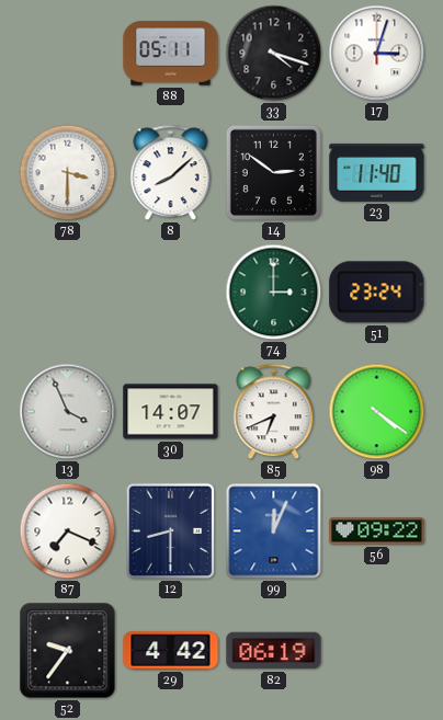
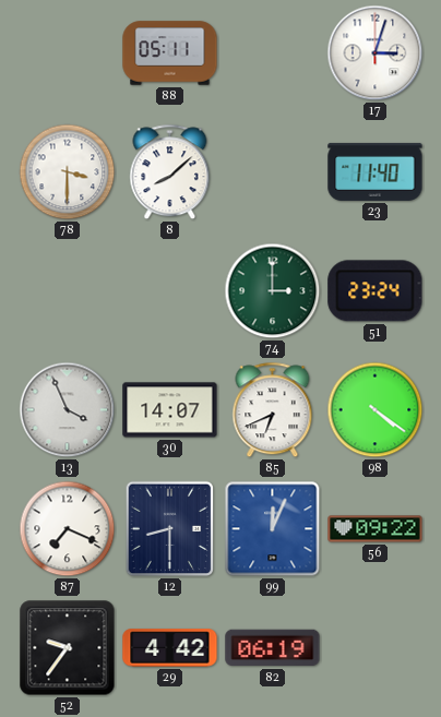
33: 4:18 -> none
14: 2:51 -> none
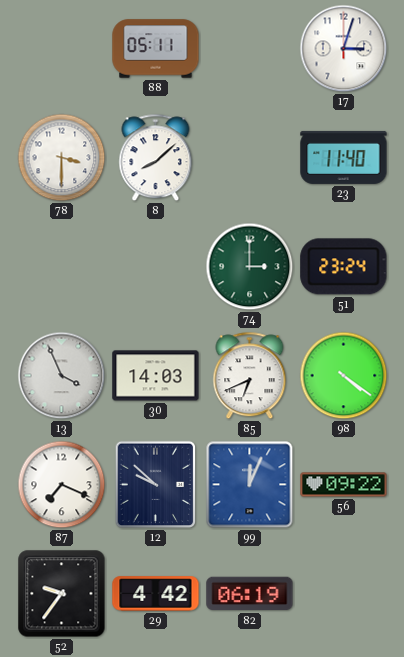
30: 14:07 -> 14:03
12: 8:30 -> 9:52
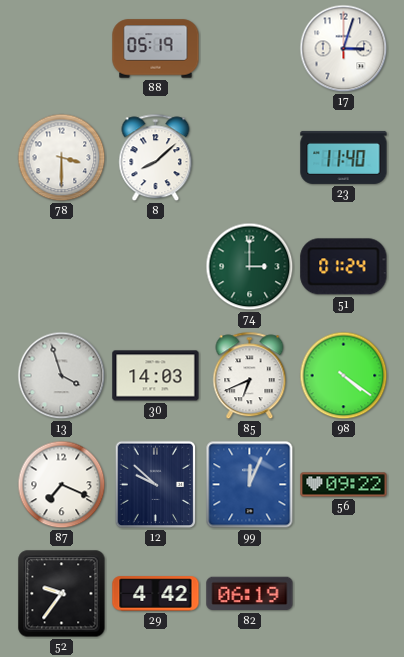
88: 05:11 -> 05:19
51: 23:24 -> 01:24
13: 3:56 -> 3:57
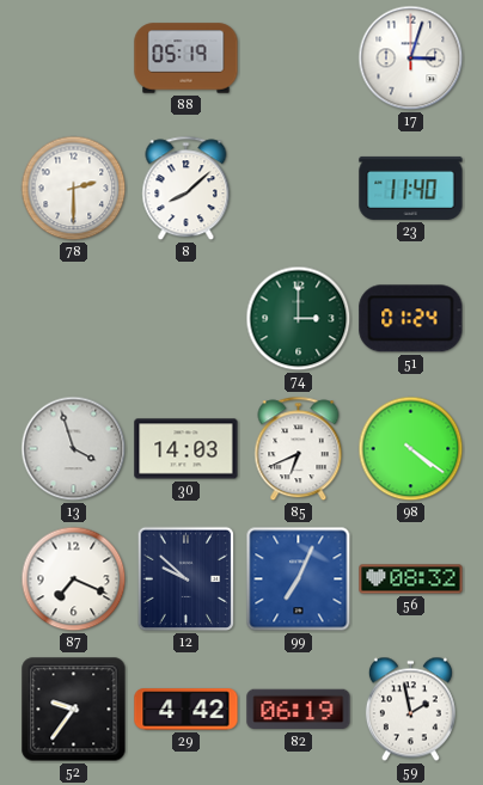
78: 3:30 -> 2:30
99: 12:04 -> 7:04
56: 09:22 -> 08:32
59: none -> 1:58
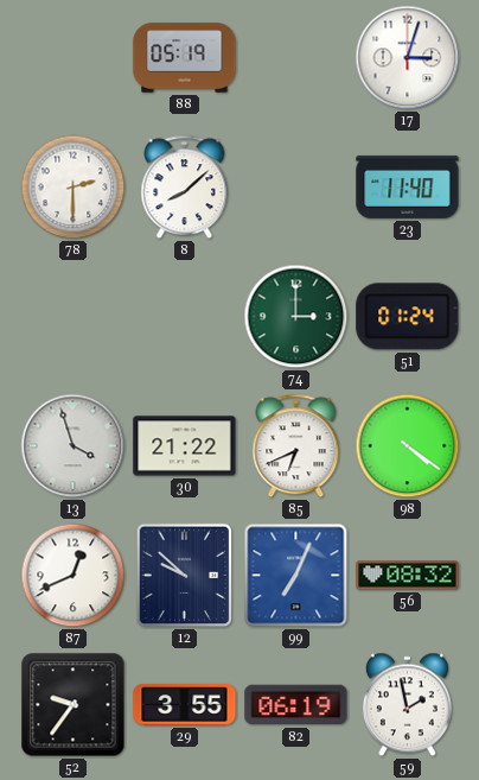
30: 14:03 -> 21:22
87: 7:19 -> 12:41
29: 4:42 -> 3:55
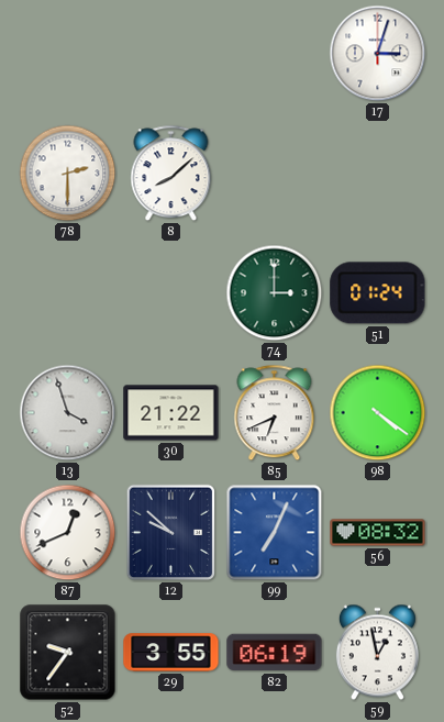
88: 05:19 -> none
23: 11:40 -> none
59: 1:58 -> 12:58
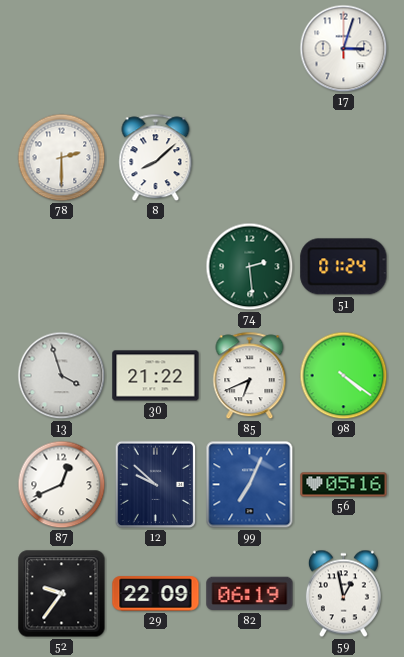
74: 3:00 -> 2:29
56: 08:32 -> 05:16
29: 3:55 -> 22:09
